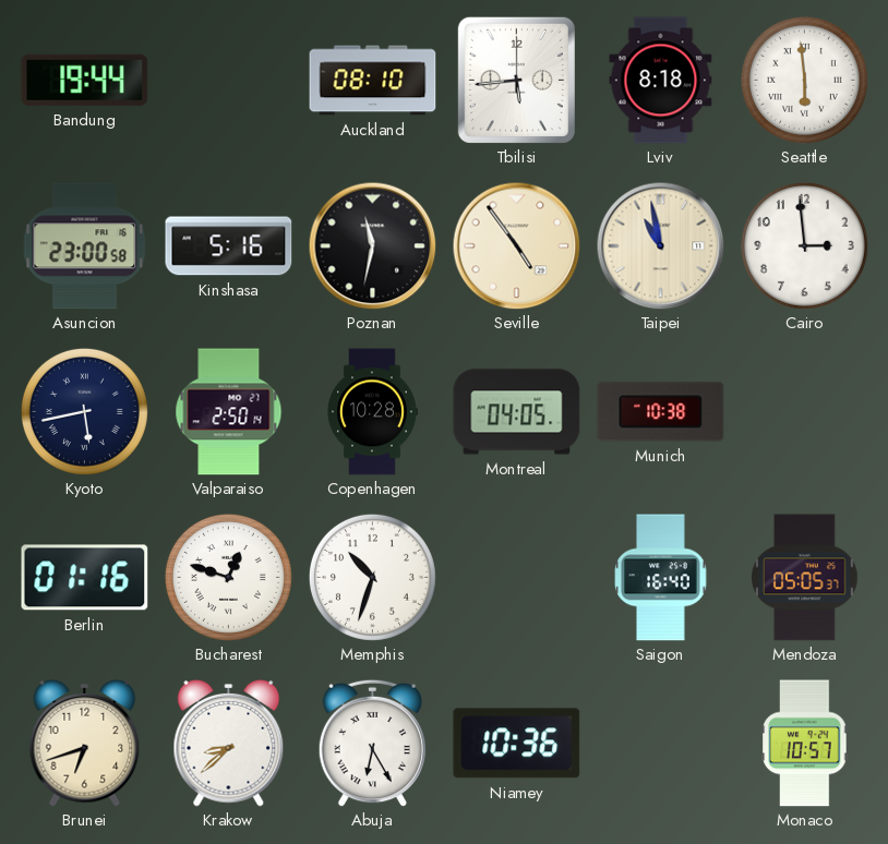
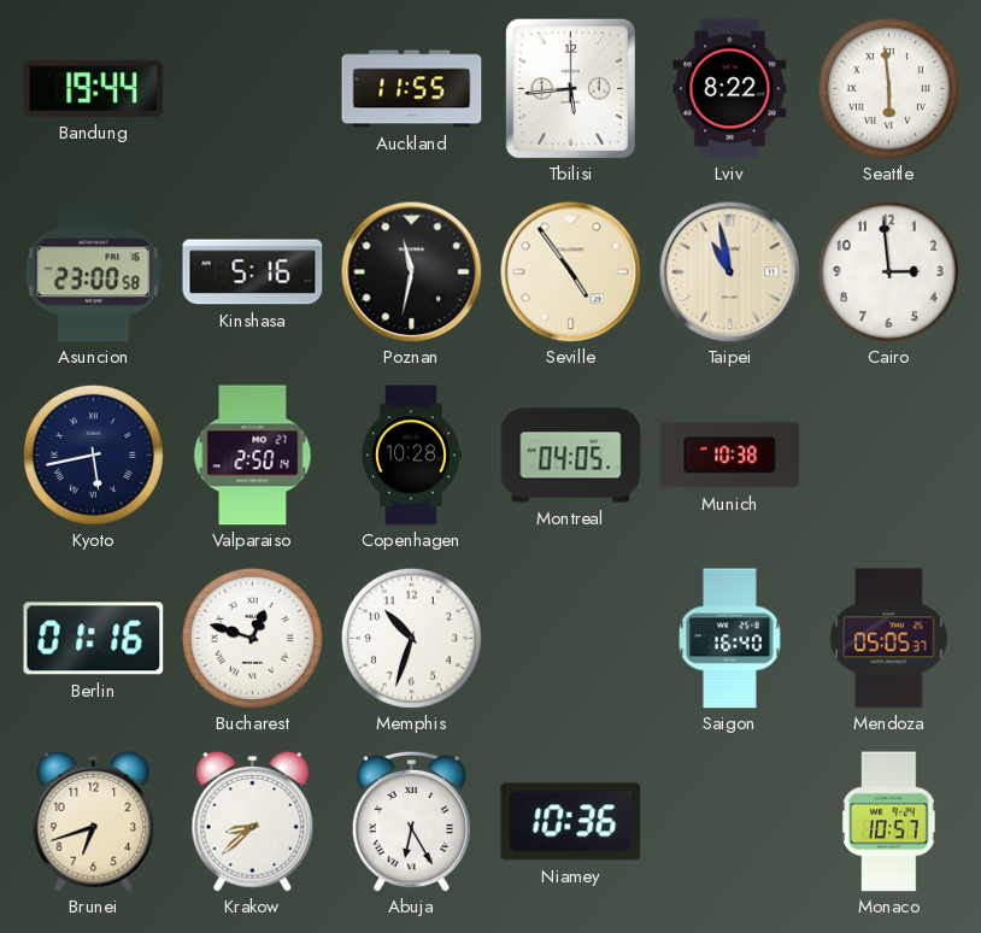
Auckland: 08:10 -> 11:55
Lviv: 8:18 -> 8:22
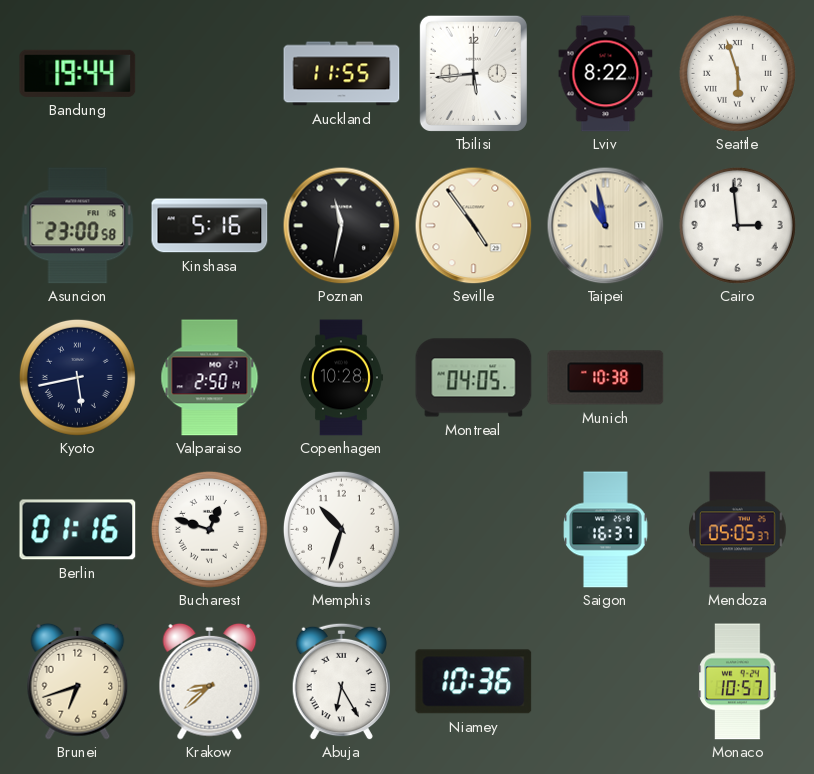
Seattle: 5:59 -> 5:57
Saigon: 16:40 -> 16:37
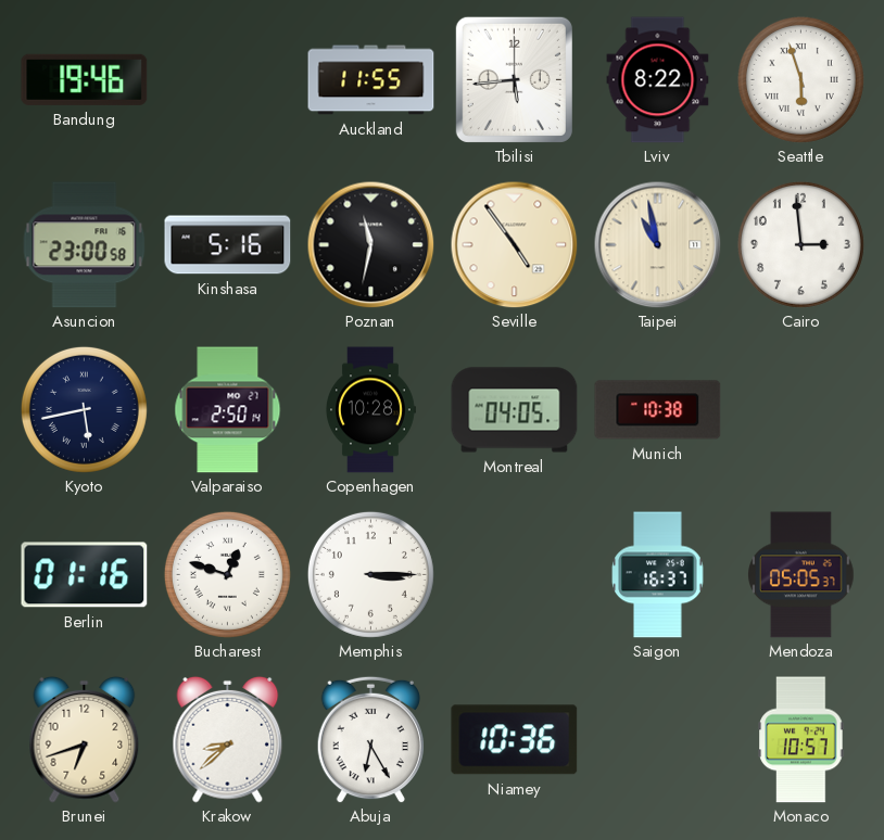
Bandung: 19:44 -> 19:46
Memphis: 10:33 -> 3:15
